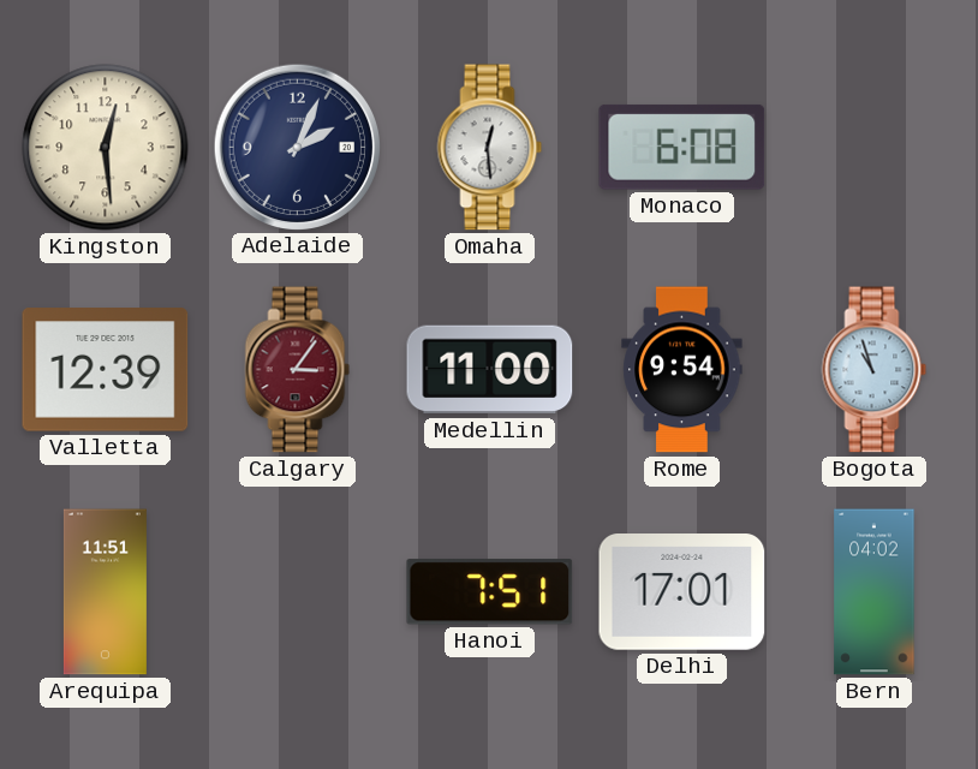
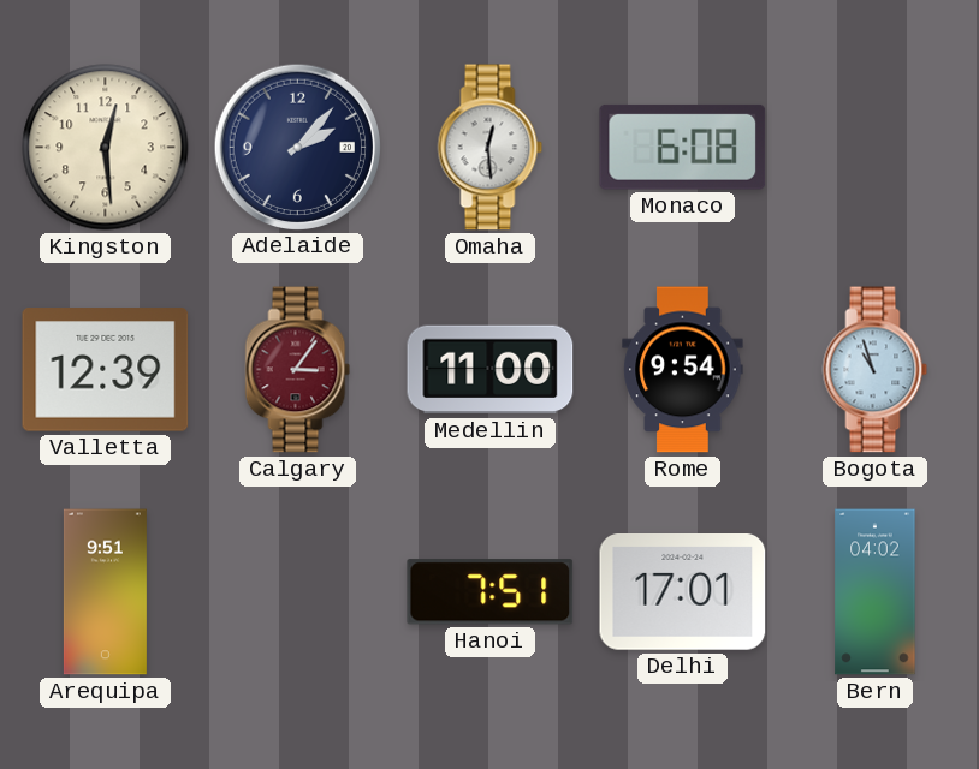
Adelaide: 2:04 -> 2:07
Arequipa: 11:51 -> 9:51
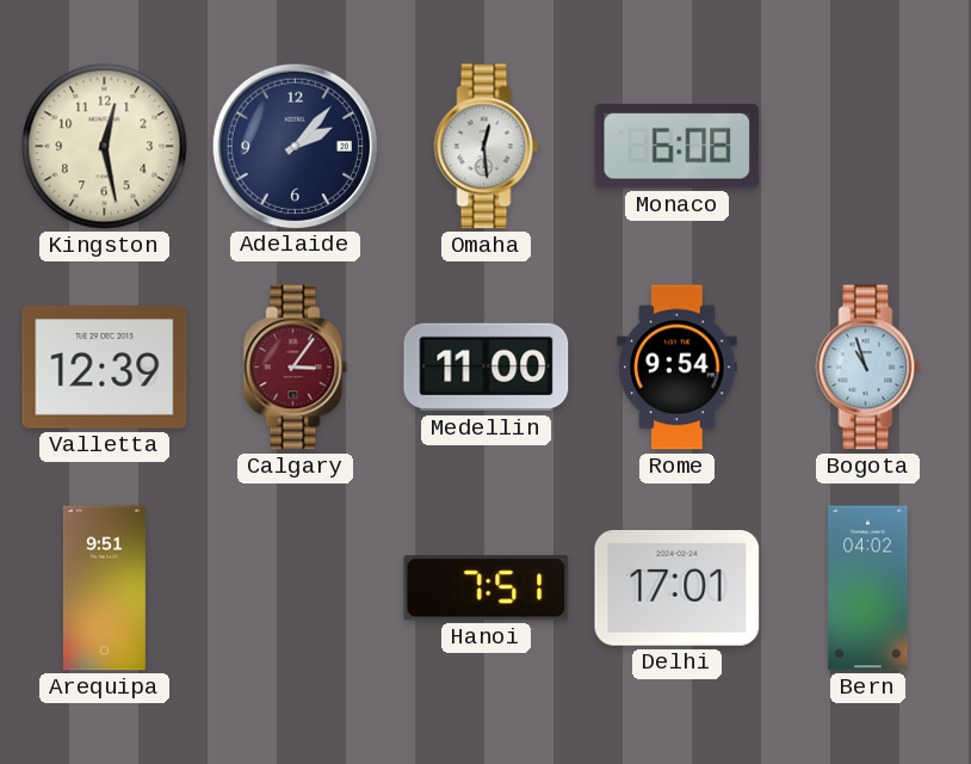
Kingston: 12:29 -> 12:28
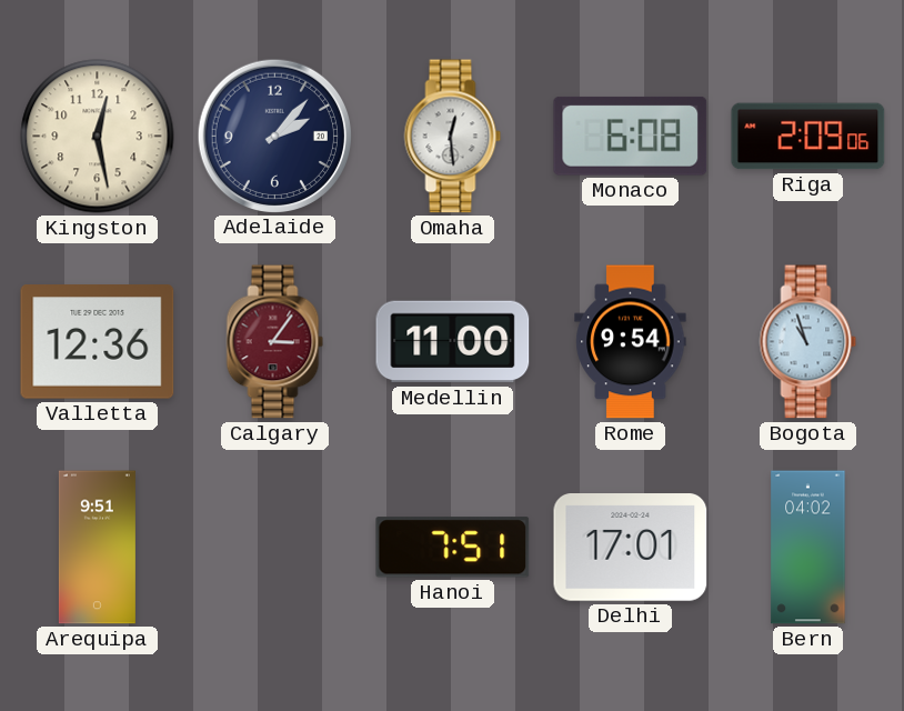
Riga: none -> 2:09
Valletta: 12:39 -> 12:36
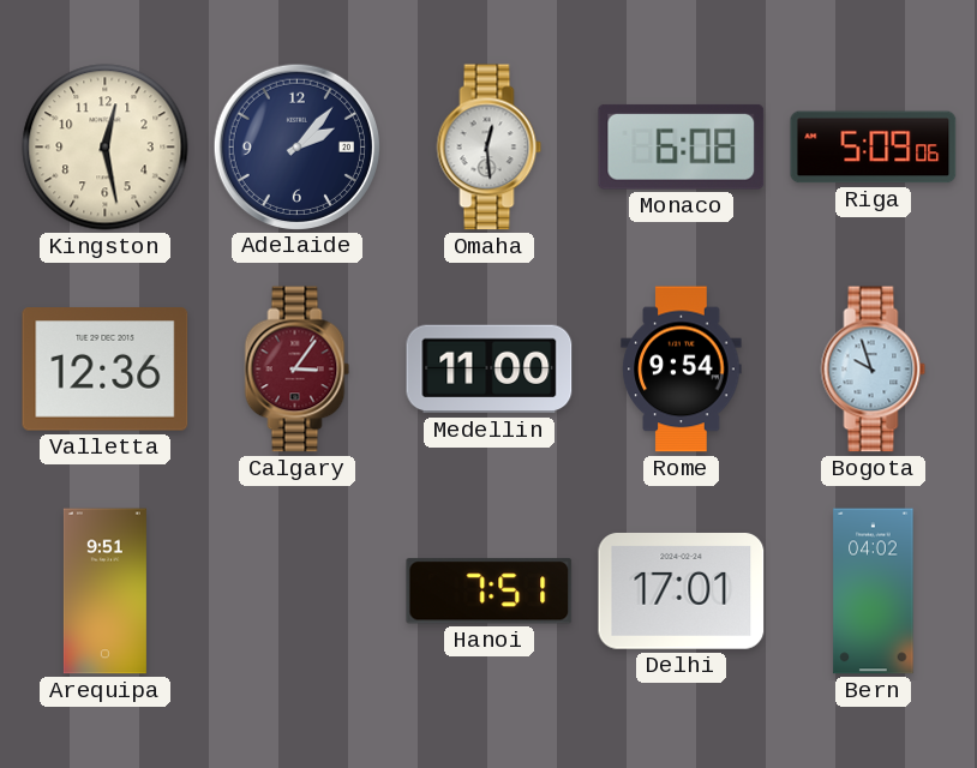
Riga: 2:09 -> 5:09
Bogota: 10:57 -> 9:57
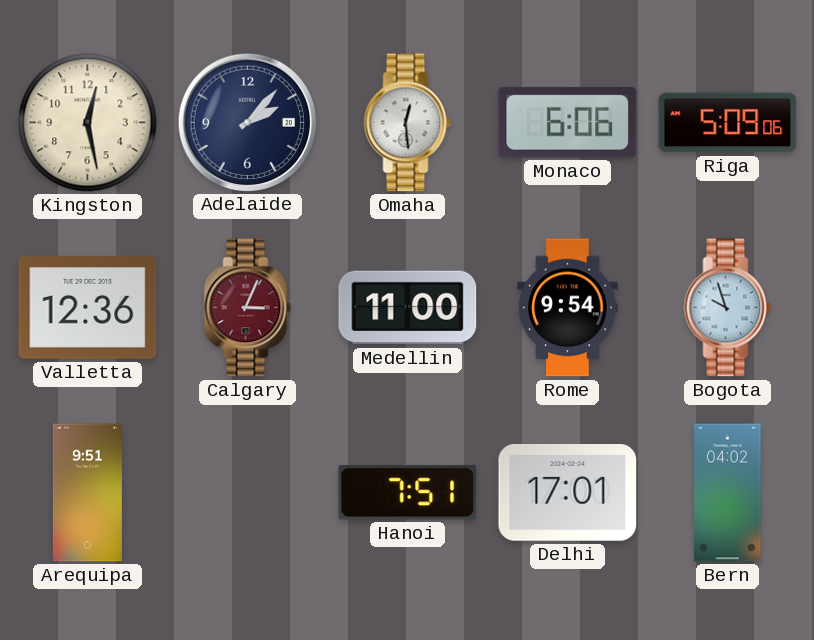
Monaco: 6:08 -> 6:06
Calgary: 3:06 -> 3:04
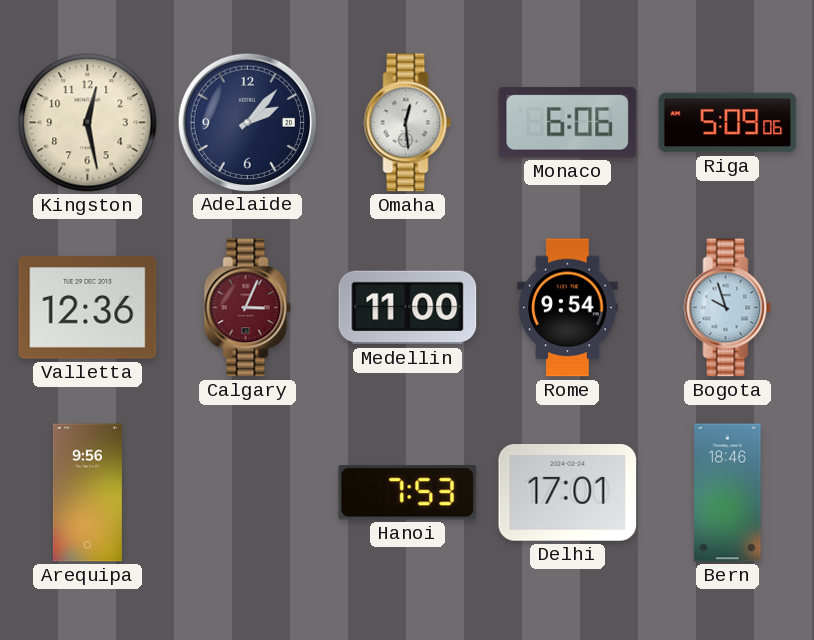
Arequipa: 9:51 -> 9:56
Hanoi: 7:51 -> 7:53
Bern: 04:02 -> 18:46
